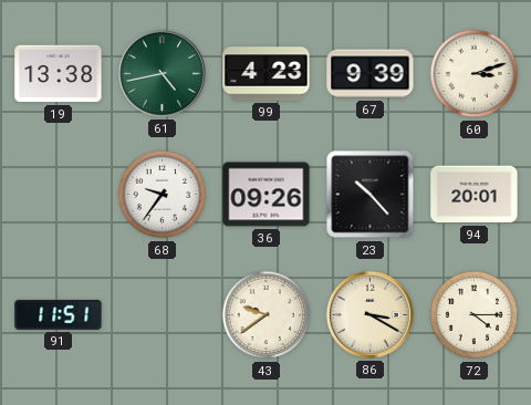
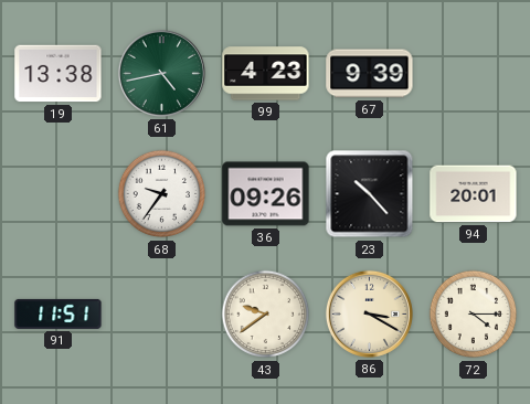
60: 3:12 -> none
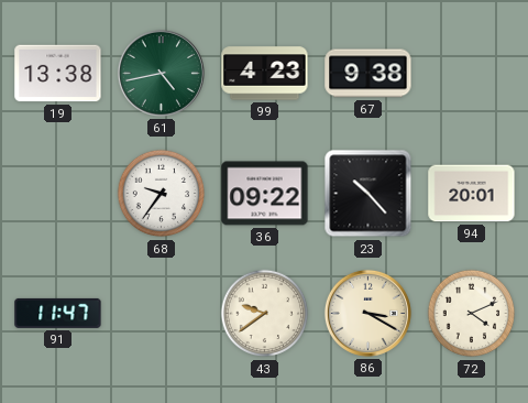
67: 9:39 -> 9:38
36: 09:26 -> 09:22
91: 11:51 -> 11:47
72: 4:15 -> 4:11
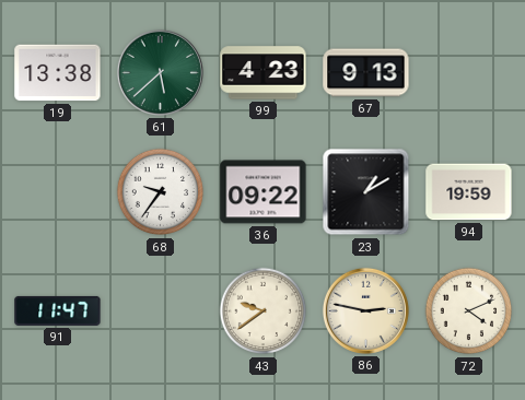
61: 4:43 -> 5:38
67: 9:38 -> 9:13
23: 10:23 -> 1:10
94: 20:01 -> 19:59
86: 3:20 -> 2:47
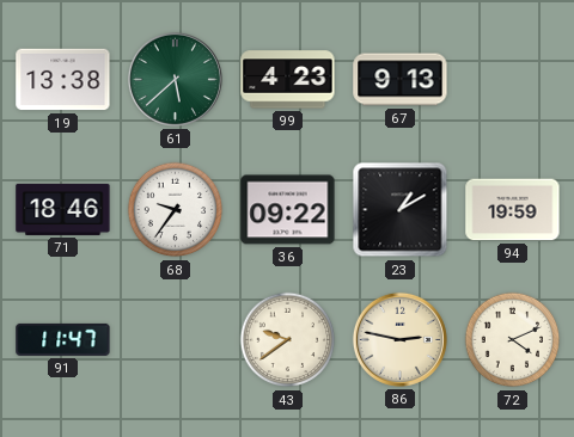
71: none -> 18:46
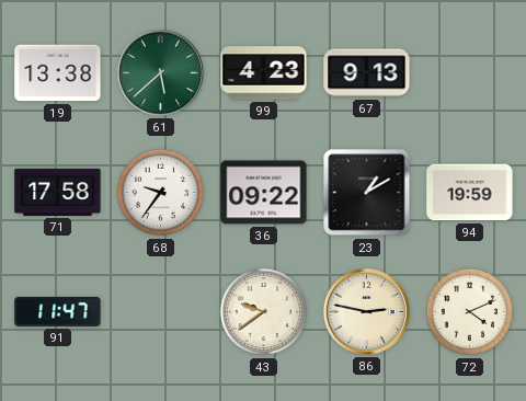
71: 18:46 -> 17:58
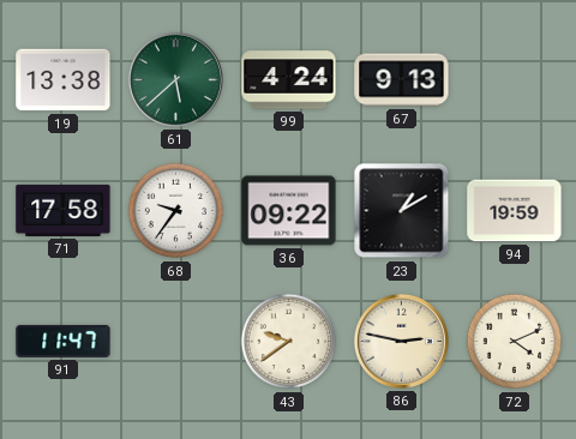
99: 4:23 -> 4:24
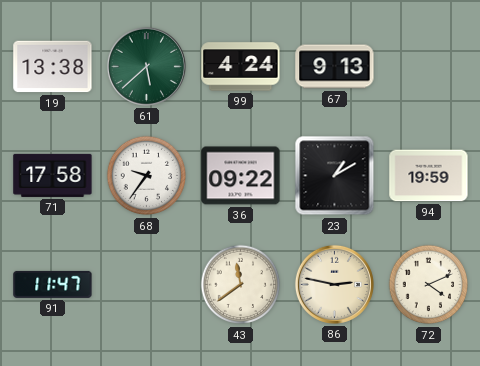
43: 9:39 -> 11:39
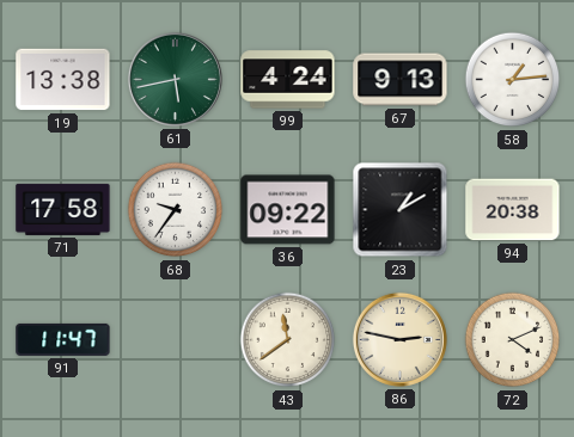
61: 5:38 -> 5:43
58: none -> 1:14
94: 19:59 -> 20:38
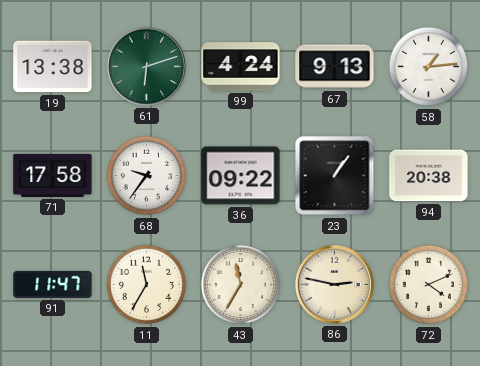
61: 5:43 -> 6:12
23: 1:10 -> 1:06
11: none -> 11:35
43: 11:39 -> 11:35
